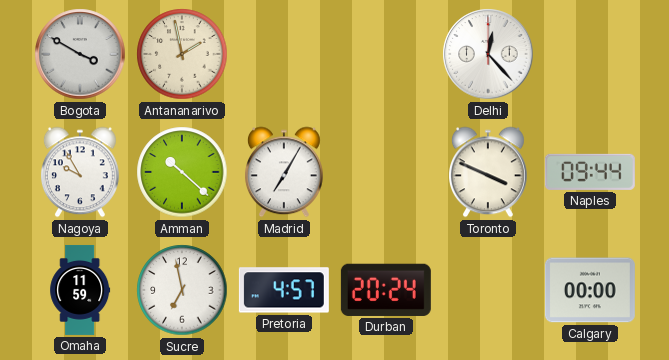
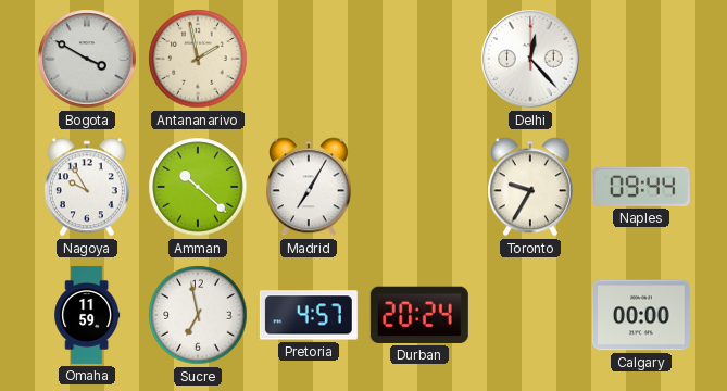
Toronto: 3:49 -> 9:35
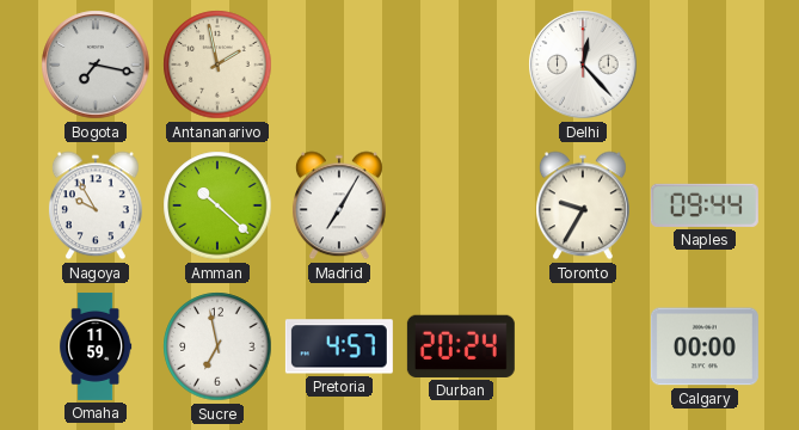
Bogota: 3:50 -> 7:17
